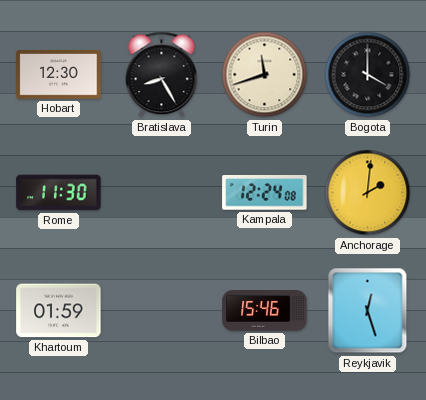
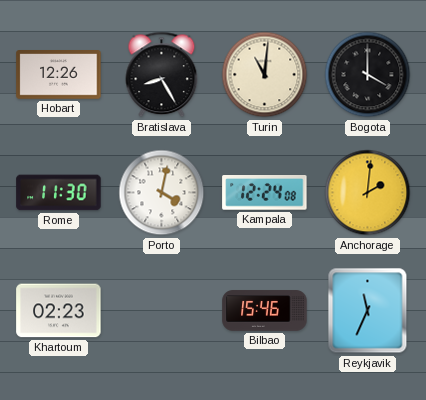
Hobart: 12:30 -> 12:26
Turin: 11:42 -> 11:01
Porto: none -> 4:02
Khartoum: 01:59 -> 02:23
Reykjavik: 12:27 -> 11:34
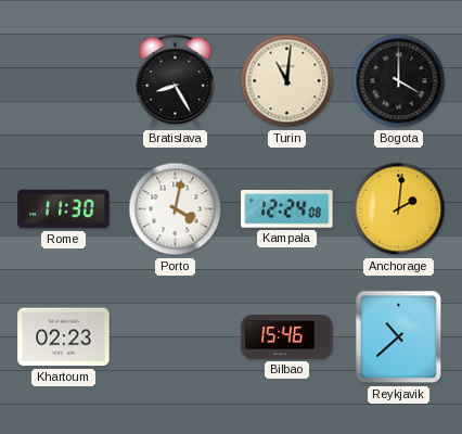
Hobart: 12:26 -> none
Reykjavik: 11:34 -> 10:38
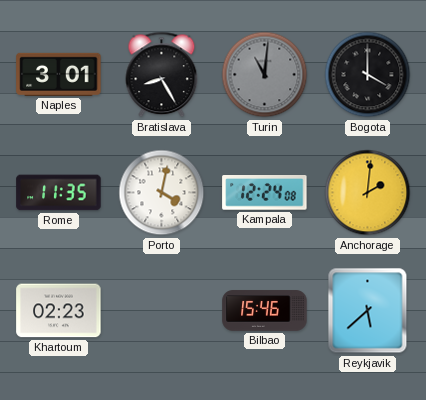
Naples: none -> 3:01
Turin dial: cream -> grey
Rome: 11:30 -> 11:35
Reykjavik: 10:38 -> 5:38
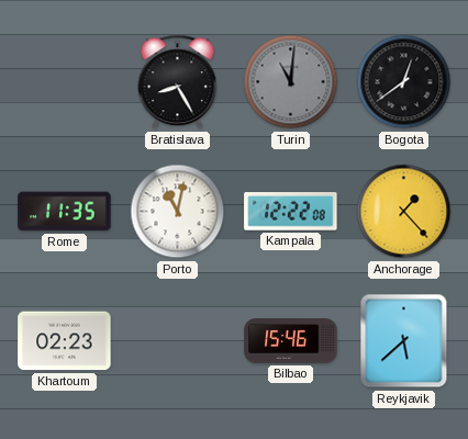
Naples: 3:01 -> none
Bogota: 4:00 -> 12:39
Porto: 4:02 -> 11:02
Kampala: 12:24 -> 12:22
Anchorage: 2:01 -> 1:23
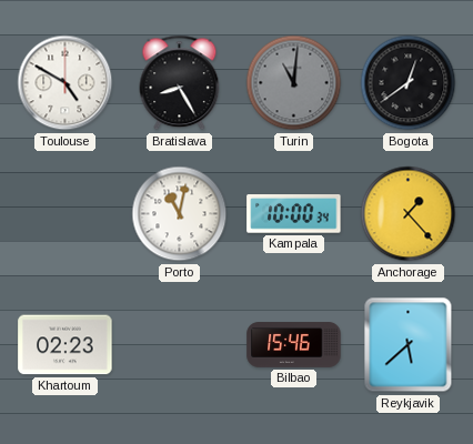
Toulouse: none -> 4:50
Rome: 11:35 -> none
Kampala: 12:22 -> 10:00
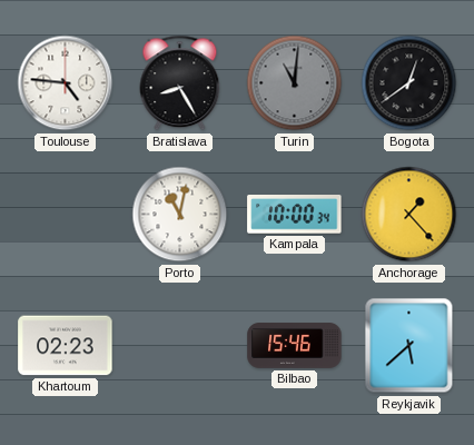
Toulouse: 4:50 -> 4:46
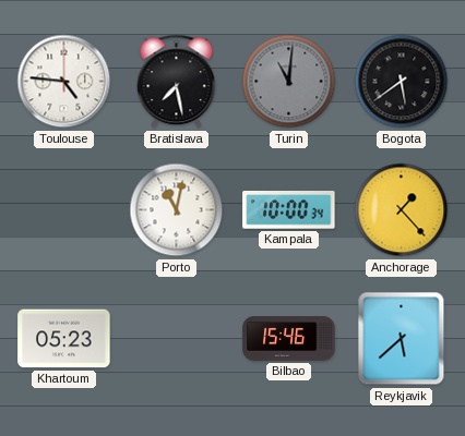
Bratislava: 8:25 -> 7:28
Bogota: 12:39 -> 5:39
Khartoum: 02:23 -> 05:23
